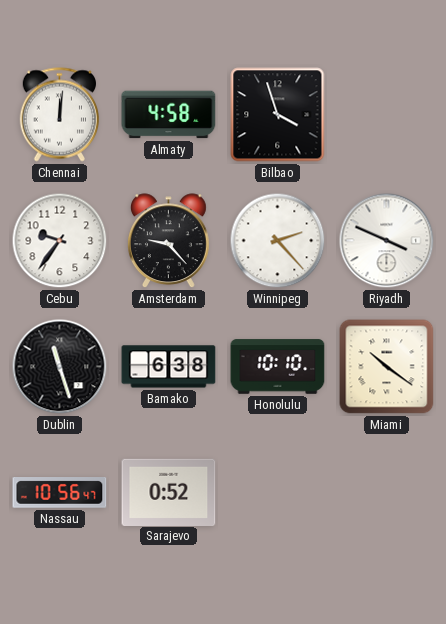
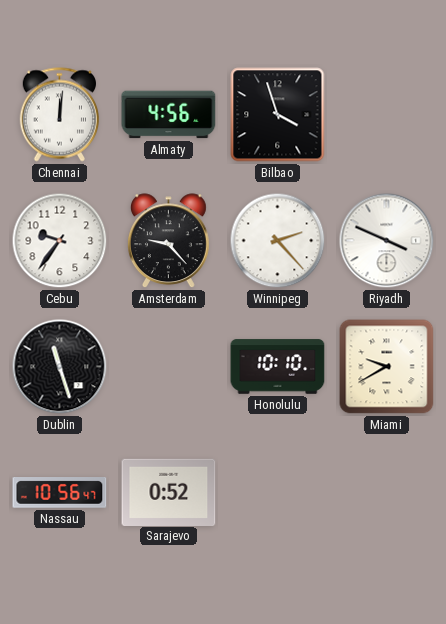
Almaty: 4:58 -> 4:56
Bamako: 6:38 -> none
Miami: 10:21 -> 9:40
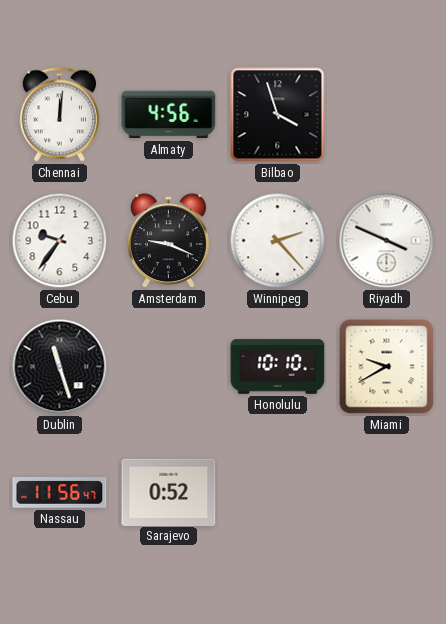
Amsterdam: 9:23 -> 9:19
Nassau: 10:56 -> 11:56
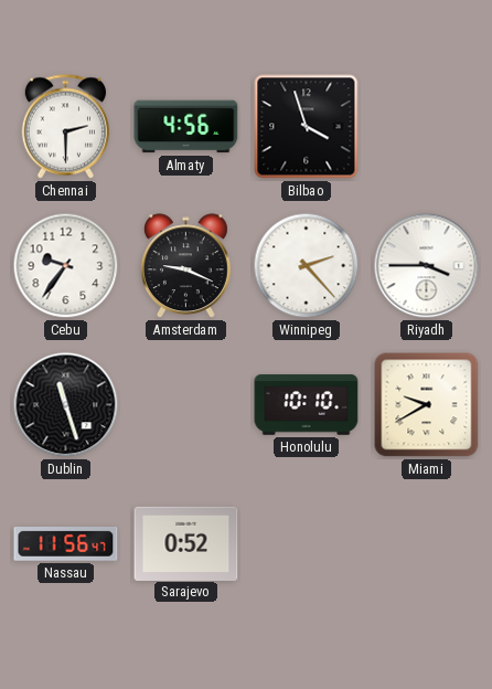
Chennai: 12:01 -> 2:30
Riyadh: 3:49 -> 3:45
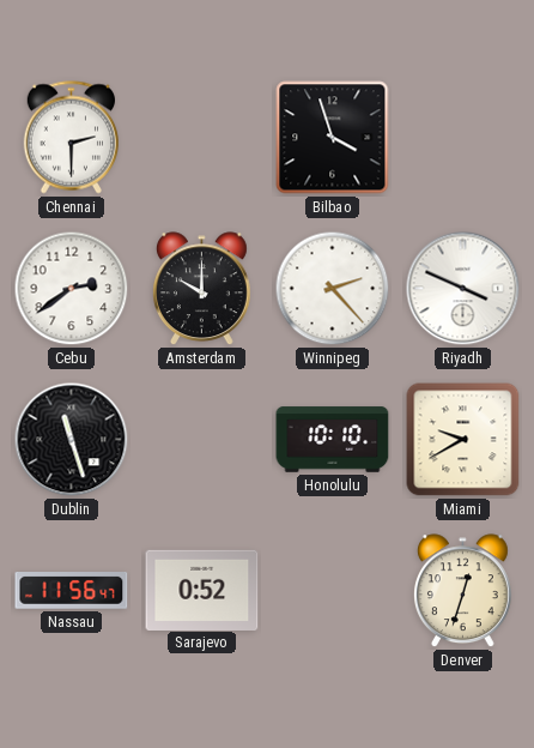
Almaty: 4:56 -> none
Cebu: 9:36 -> 2:39
Amsterdam: 9:19 -> 10:00
Riyadh: 3:45 -> 3:49
Denver: none -> 12:33
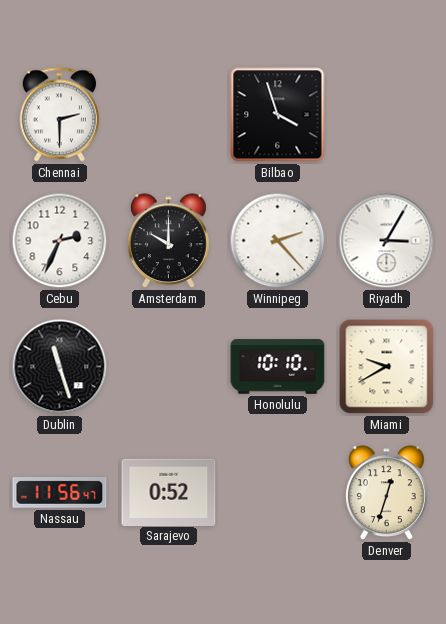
Cebu: 2:39 -> 2:34
Riyadh: 3:49 -> 3:05
